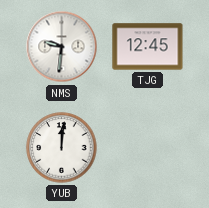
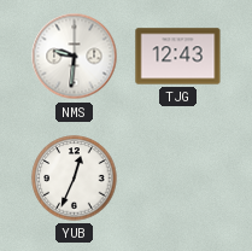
TJG: 12:45 -> 12:43
YUB: 12:01 -> 12:34
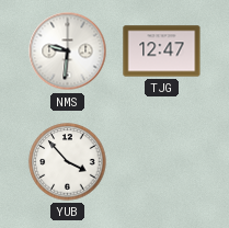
TJG: 12:43 -> 12:47
YUB: 12:34 -> 3:53
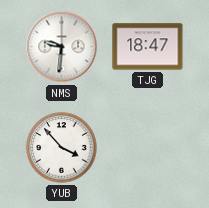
TJG: 12:47 -> 18:47
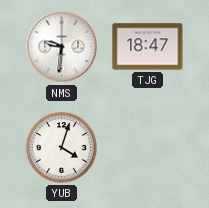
YUB: 3:53 -> 4:03
